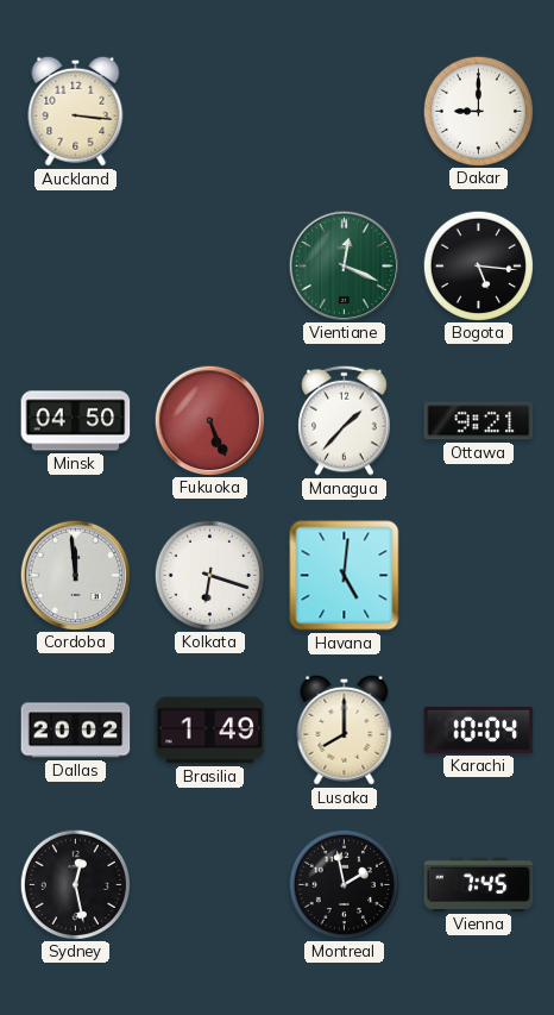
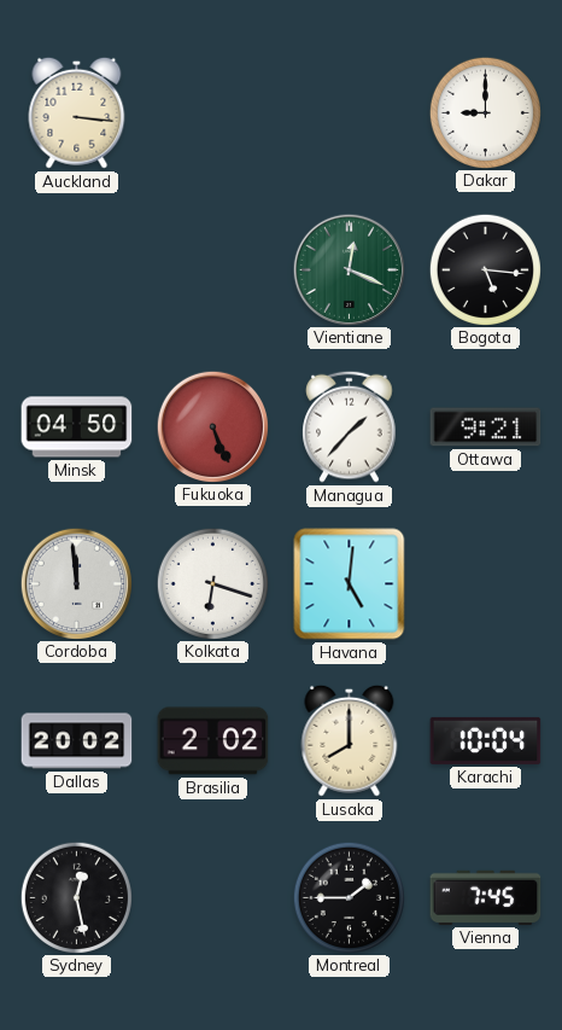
Brasilia: 1:49 -> 2:02
Montreal: 1:58 -> 1:45
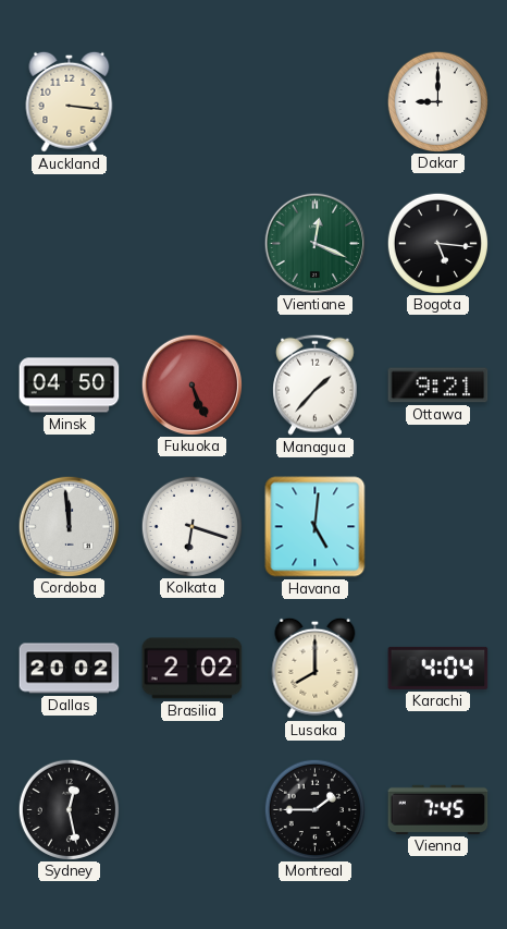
Karachi: 10:04 -> 4:04
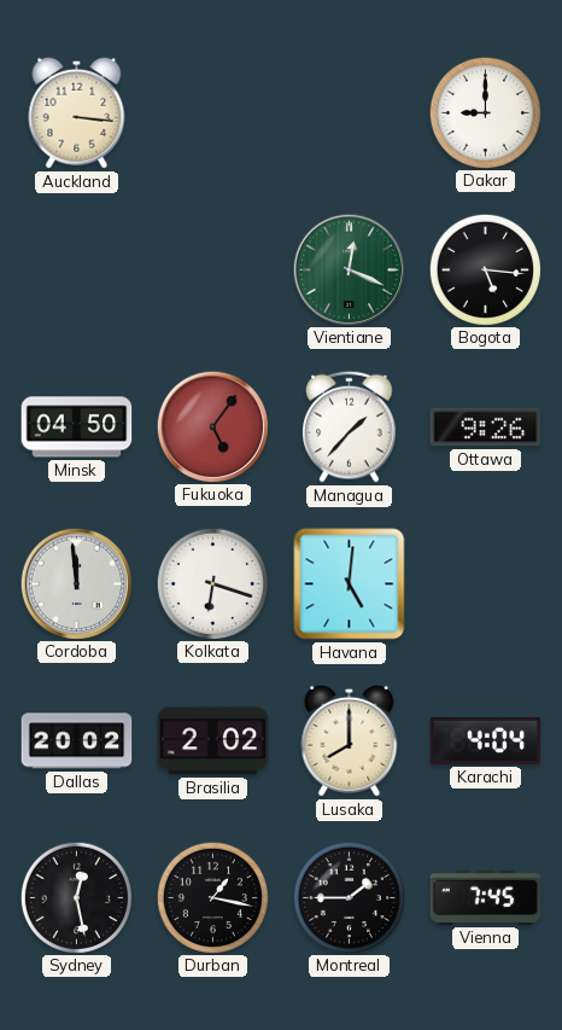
Fukuoka: 5:26 -> 5:06
Ottawa: 9:21 -> 9:26
Durban: none -> 1:17
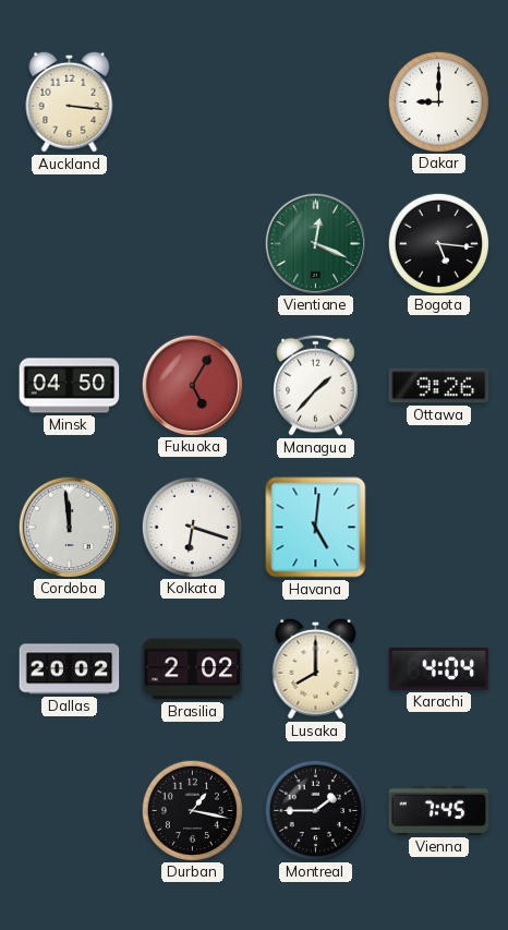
Fukuoka: 5:06 -> 5:05
Sydney: 12:28 -> none
